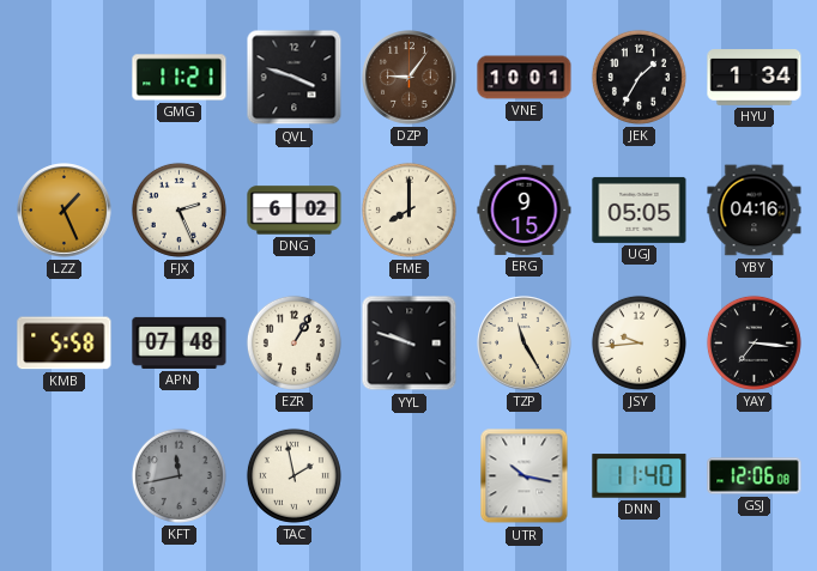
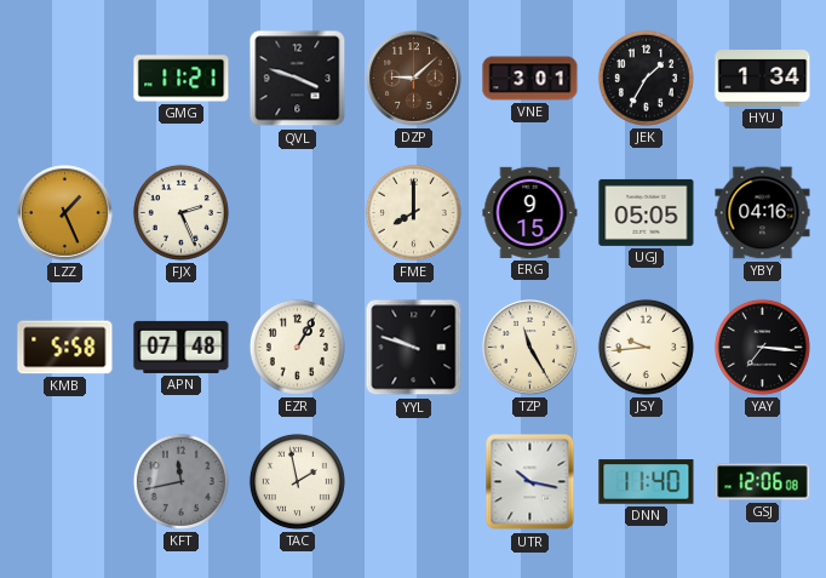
DZP: 9:06 -> 9:08
VNE: 10:01 -> 3:01
DNG: 6:02 -> none
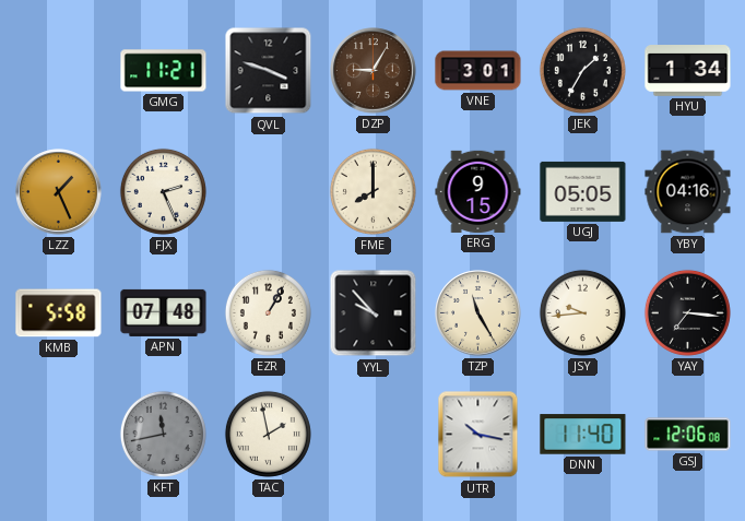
DZP: 9:08 -> 9:05
YYL: 9:48 -> 9:53
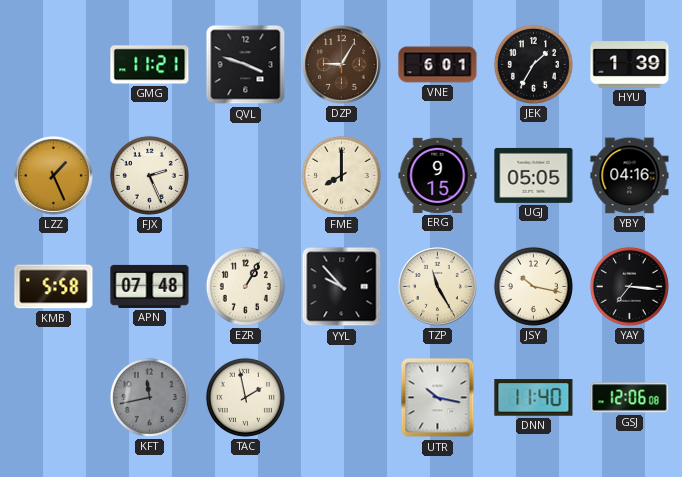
VNE: 3:01 -> 6:01
HYU: 1:34 -> 1:39
JSY: 9:44 -> 10:17
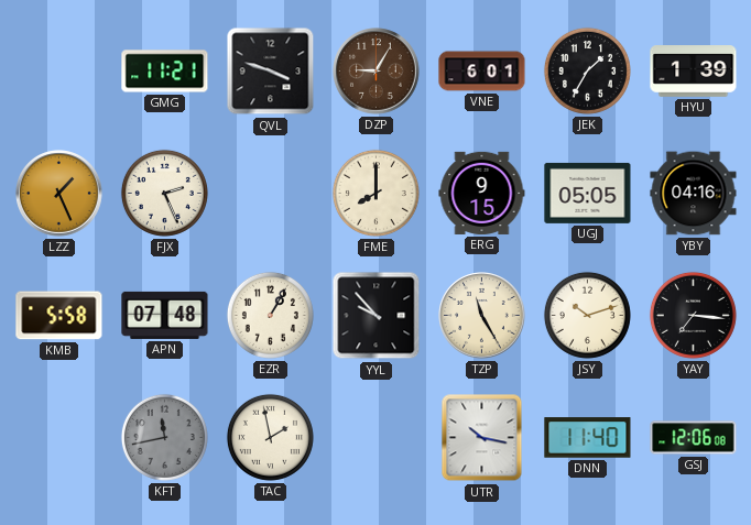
JSY: 10:17 -> 10:12
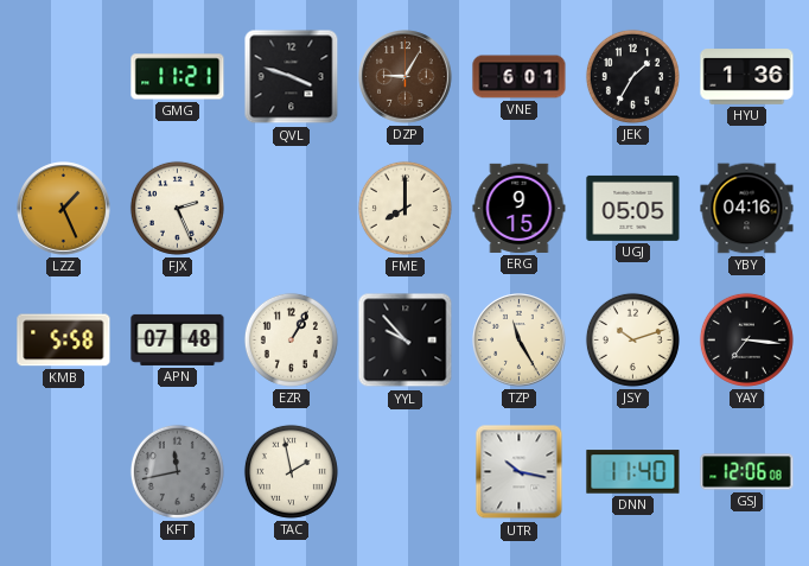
HYU: 1:39 -> 1:36
